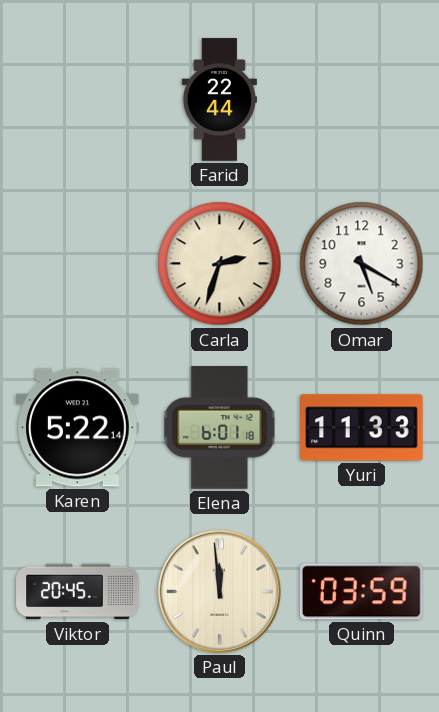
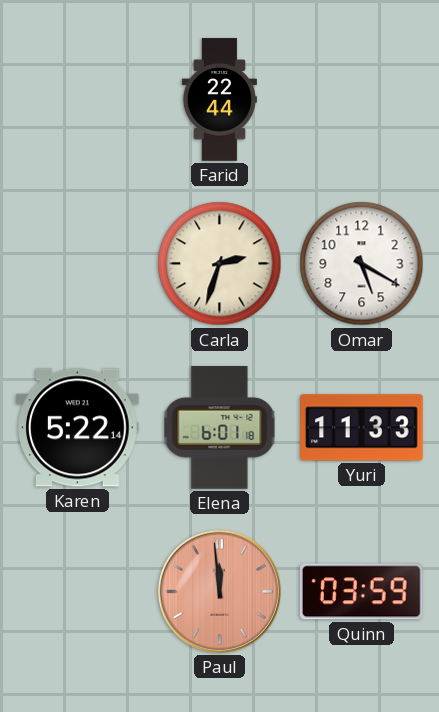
Viktor: 20:45 -> none
Paul dial: cream -> salmon
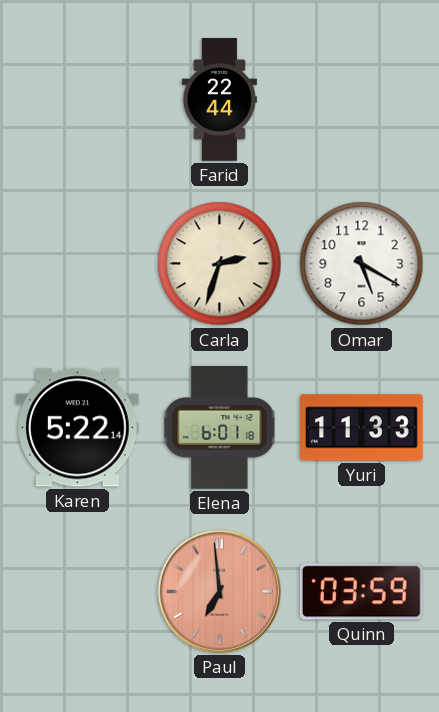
Paul: 11:59 -> 6:59
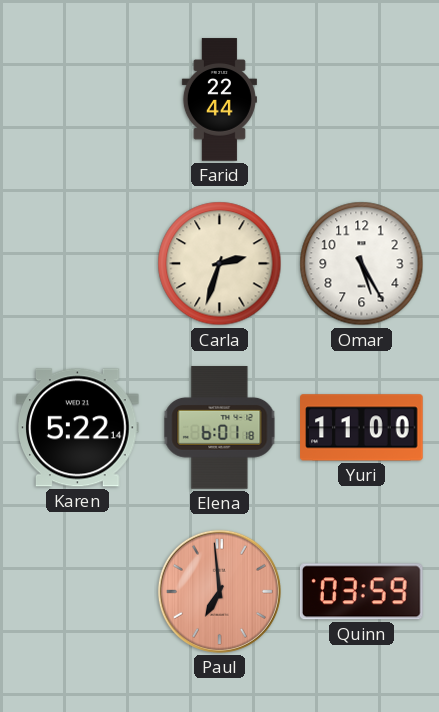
Omar: 5:20 -> 5:25
Yuri: 11:33 -> 11:00
